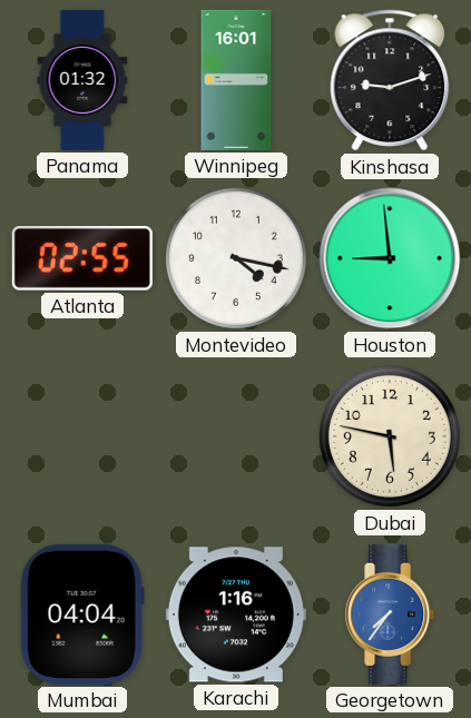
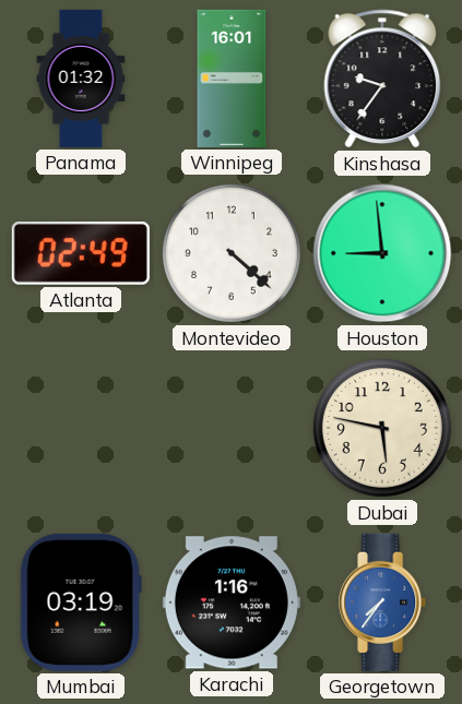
Kinshasa: 9:12 -> 9:36
Atlanta: 02:55 -> 02:49
Montevideo: 4:17 -> 4:22
Mumbai: 04:04 -> 03:19
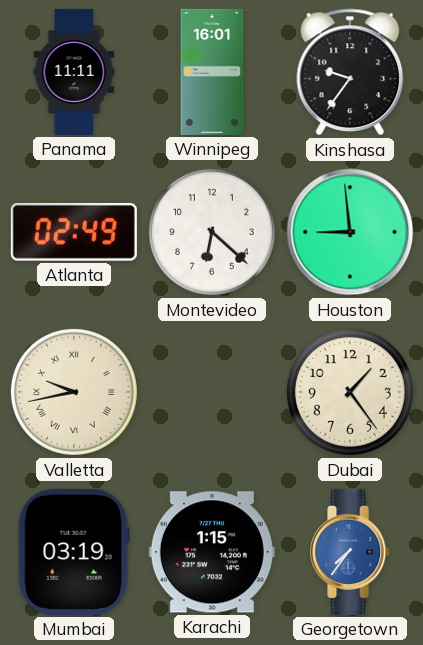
Panama: 01:32 -> 11:11
Montevideo: 4:22 -> 6:22
Valletta: none -> 9:43
Dubai: 5:47 -> 1:24
Karachi: 1:16 -> 1:15
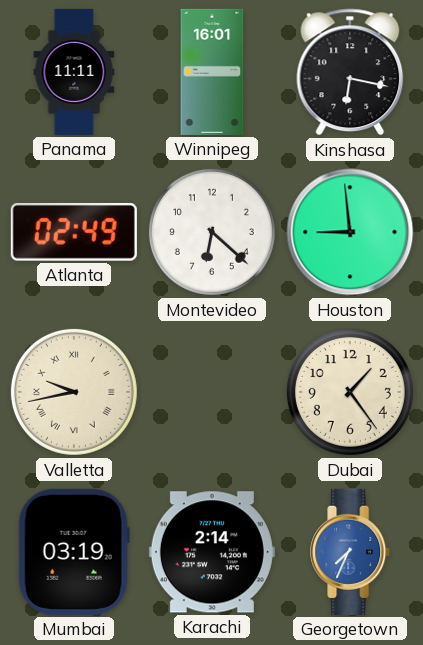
Kinshasa: 9:36 -> 6:17
Karachi: 1:15 -> 2:14
Georgetown: 7:36 -> 7:34
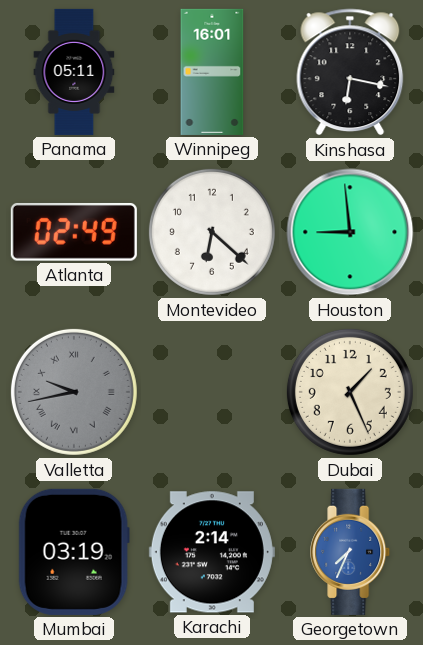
Panama: 11:11 -> 05:11
Valletta dial: cream -> grey
Dubai: 1:24 -> 1:26
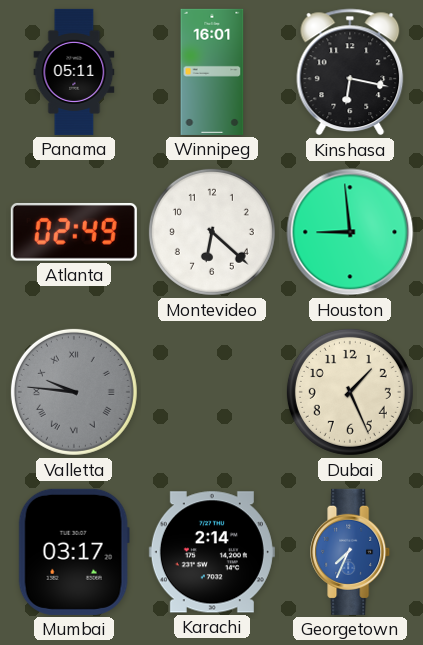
Valletta: 9:43 -> 9:46
Mumbai: 03:19 -> 03:17
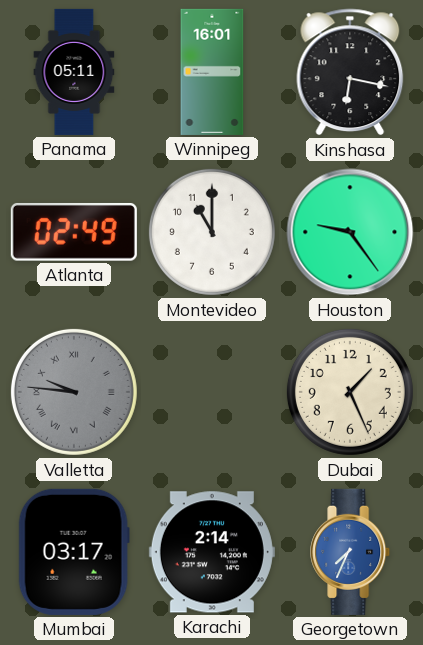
Montevideo: 6:22 -> 11:00
Houston: 8:59 -> 9:24
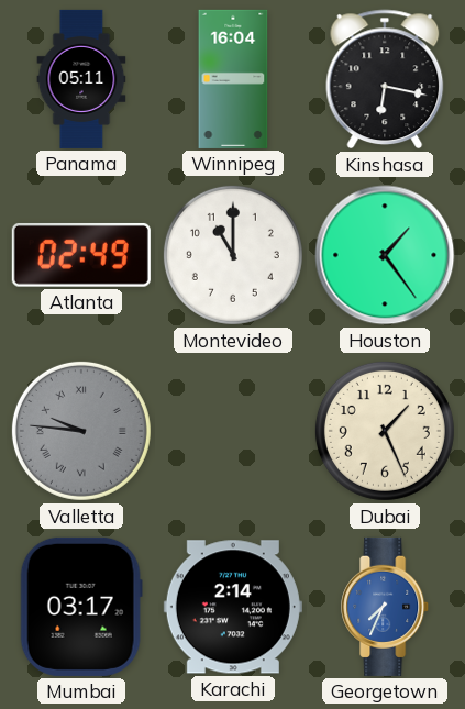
Winnipeg: 16:01 -> 16:04
Houston: 9:24 -> 1:24
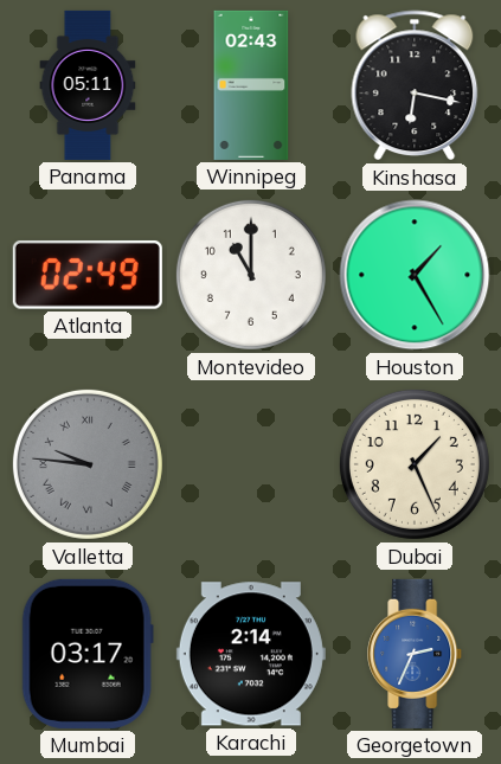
Winnipeg: 16:04 -> 02:43
Houston: 1:24 -> 1:25
Georgetown: 7:34 -> 2:34
